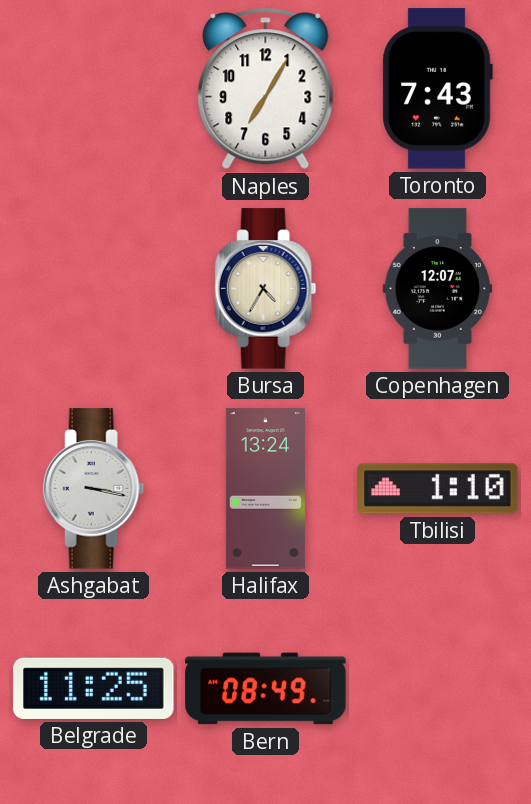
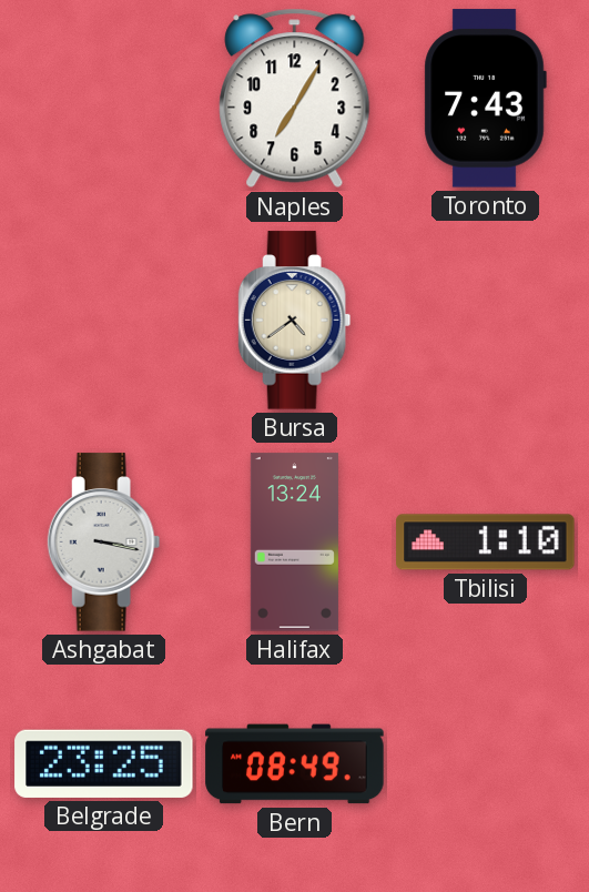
Bursa: 4:35 -> 4:39
Copenhagen: 12:07 -> none
Belgrade: 11:25 -> 23:25
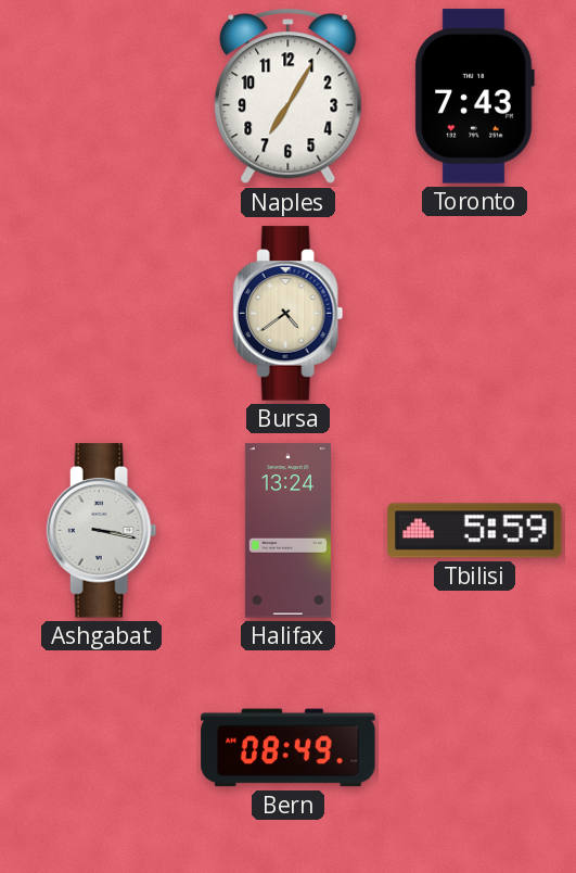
Tbilisi: 1:10 -> 5:59
Belgrade: 23:25 -> none
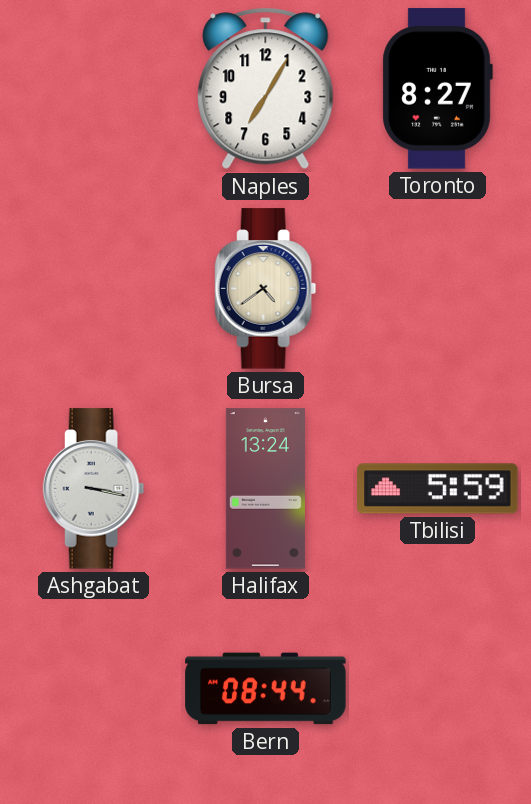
Toronto: 7:43 -> 8:27
Bern: 08:49 -> 08:44
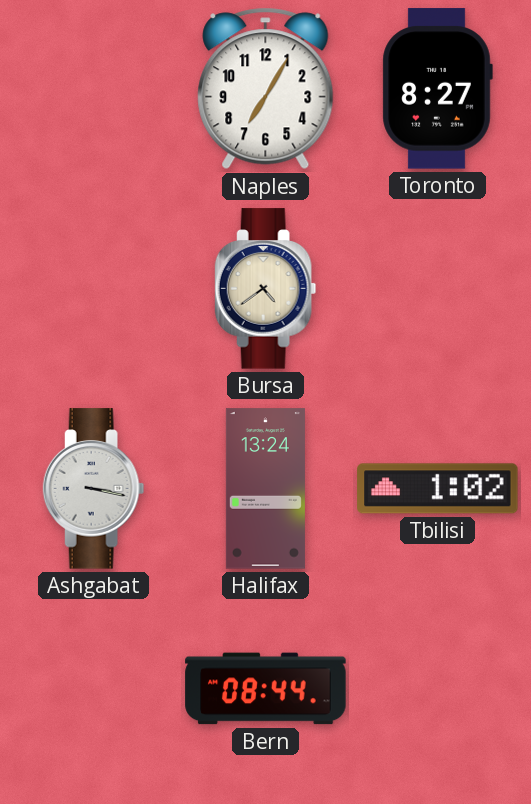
Tbilisi: 5:59 -> 1:02
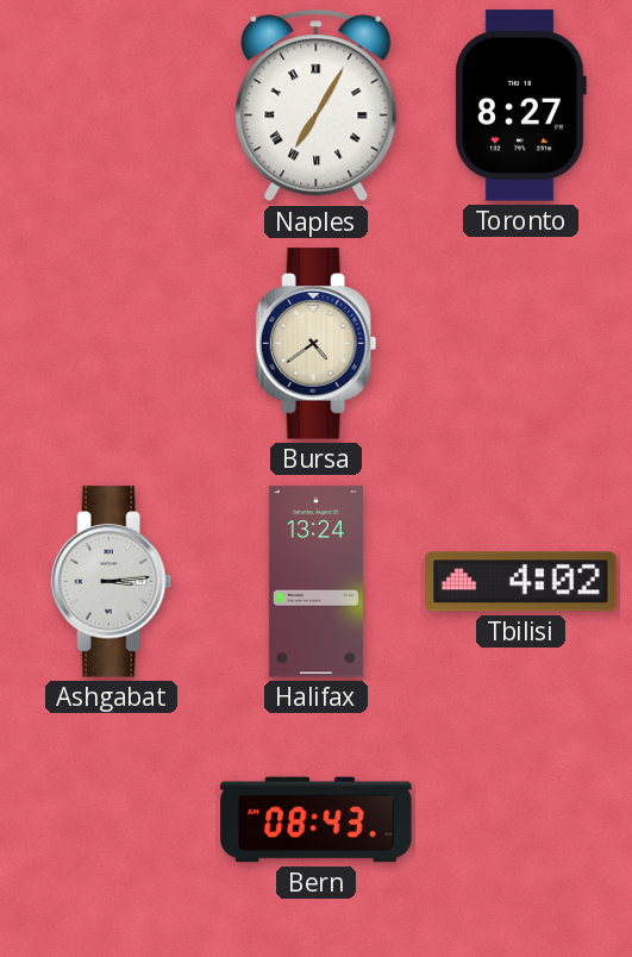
Naples numerals: Arabic -> Roman
Ashgabat: 3:17 -> 3:14
Tbilisi: 1:02 -> 4:02
Bern: 08:44 -> 08:43
